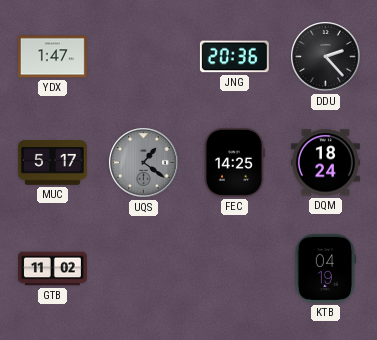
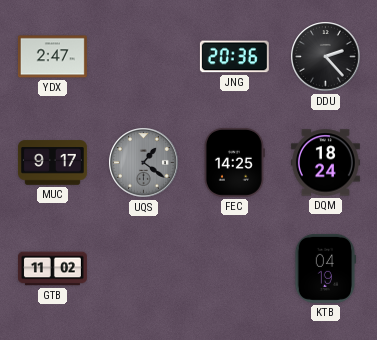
YDX: 1:47 -> 2:47
MUC: 5:17 -> 9:17
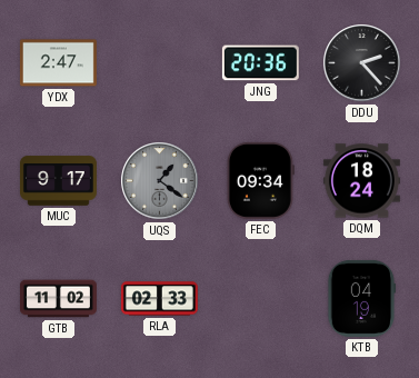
FEC: 14:25 -> 09:34
RLA: none -> 02:33
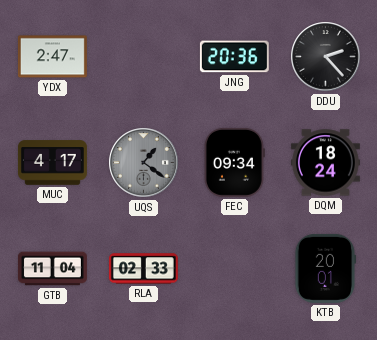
MUC: 9:17 -> 4:17
GTB: 11:02 -> 11:04
KTB: 04:19 -> 20:01
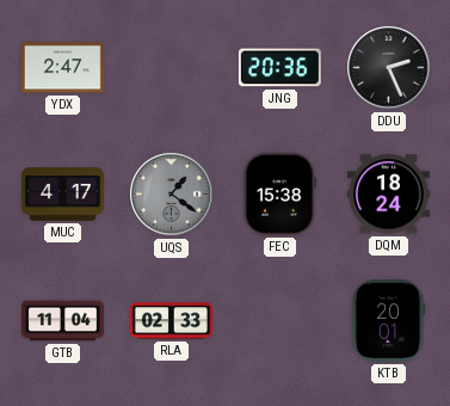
DDU: 2:23 -> 2:26
FEC: 09:34 -> 15:38
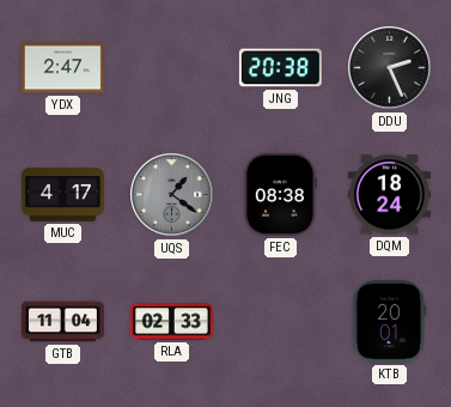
JNG: 20:36 -> 20:38
FEC: 15:38 -> 08:38
